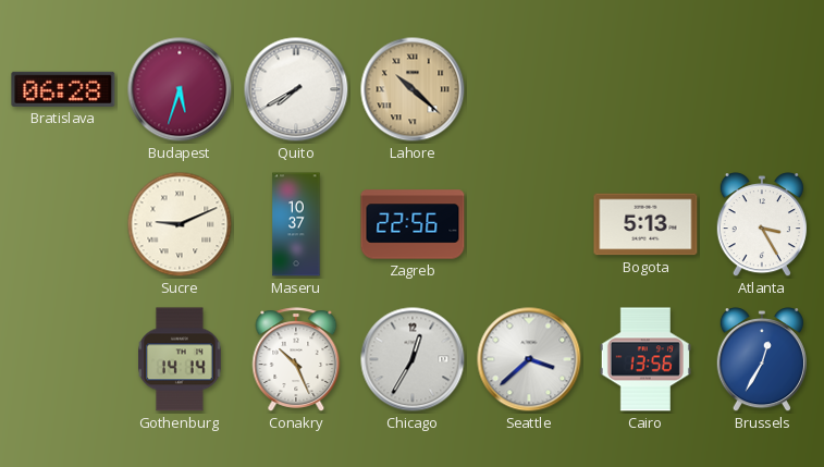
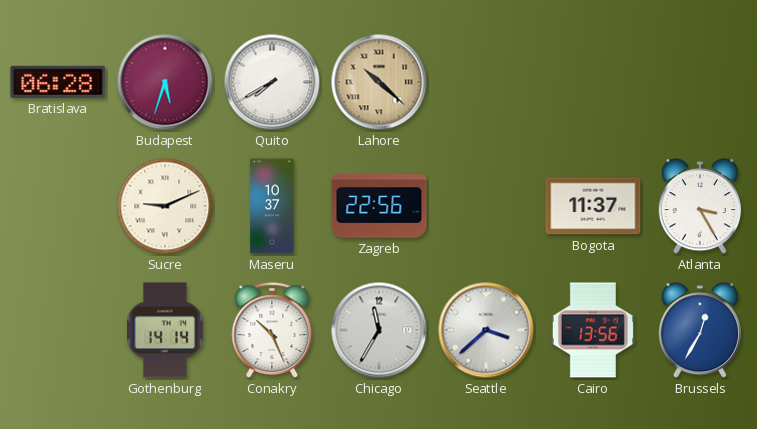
Bogota: 5:13 -> 11:37
Chicago: 12:35 -> 11:35
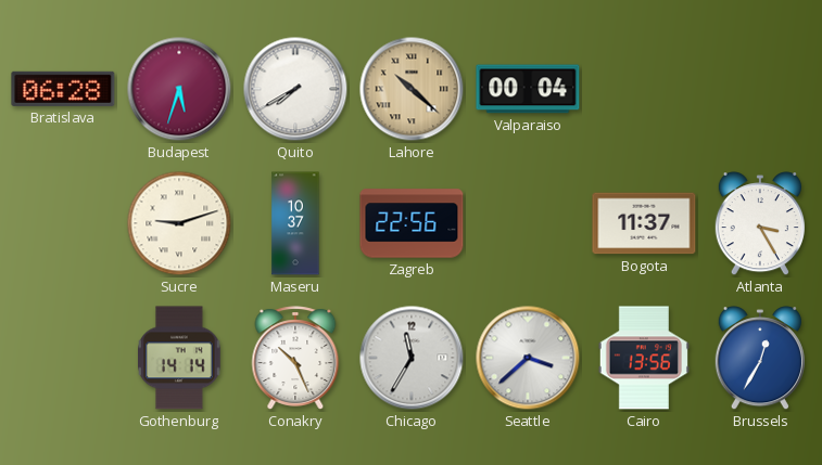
Valparaiso: none -> 00:04
Sucre: 9:11 -> 9:12
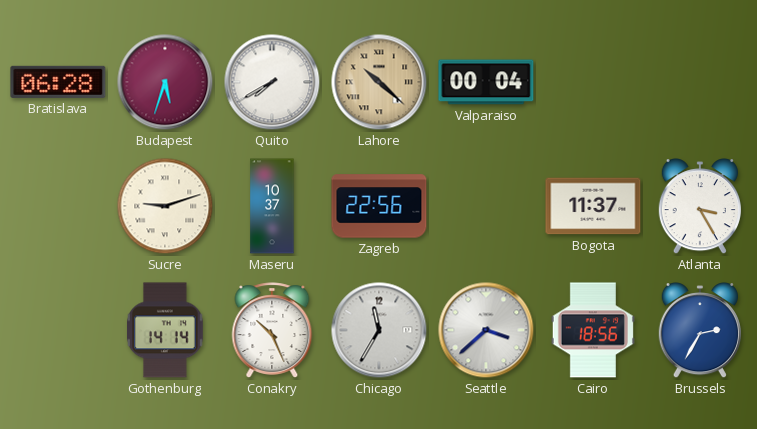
Cairo: 13:56 -> 18:56
Brussels: 12:35 -> 2:35
